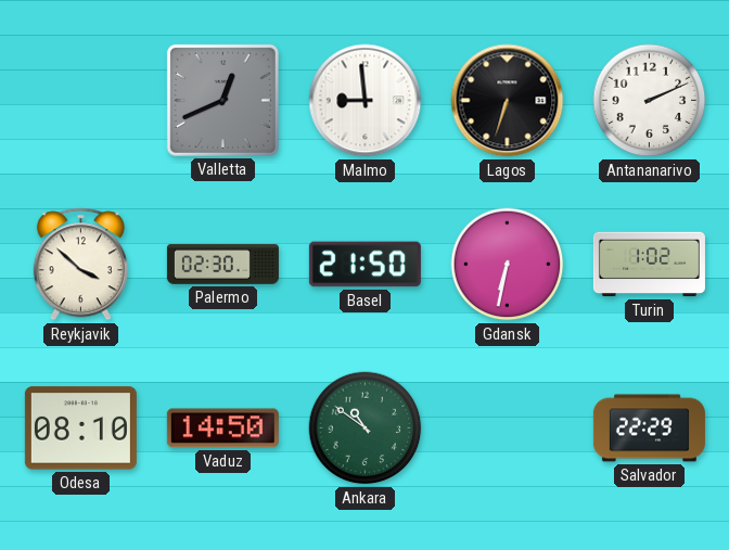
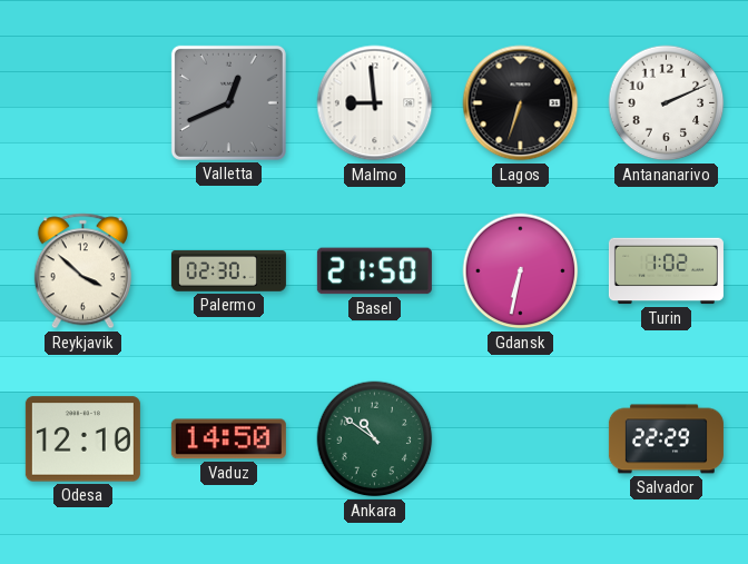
Odesa: 08:10 -> 12:10
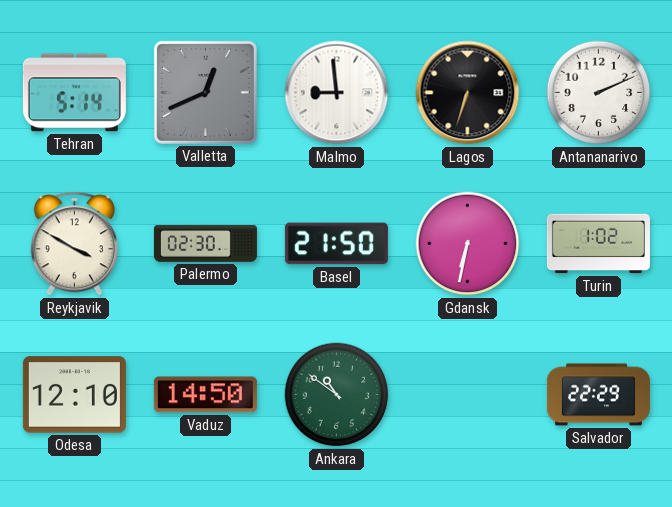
Tehran: none -> 5:14
Reykjavik: 3:52 -> 3:50
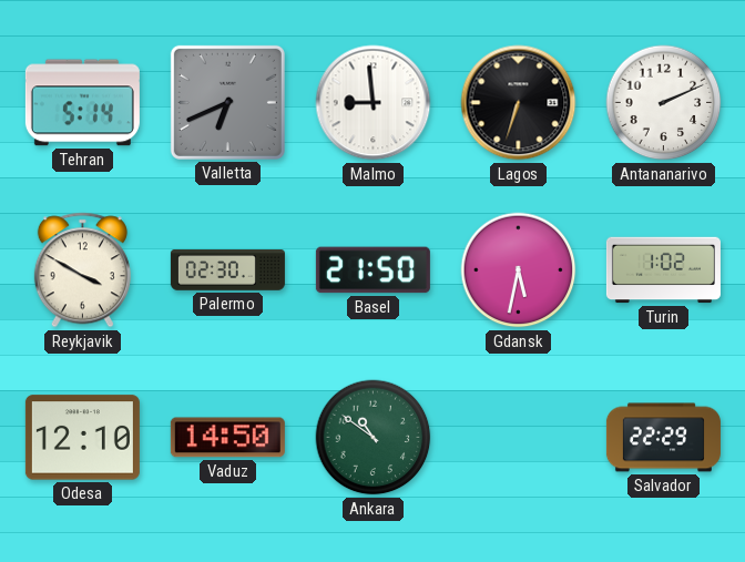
Valletta: 12:41 -> 6:41
Gdansk: 6:32 -> 5:32
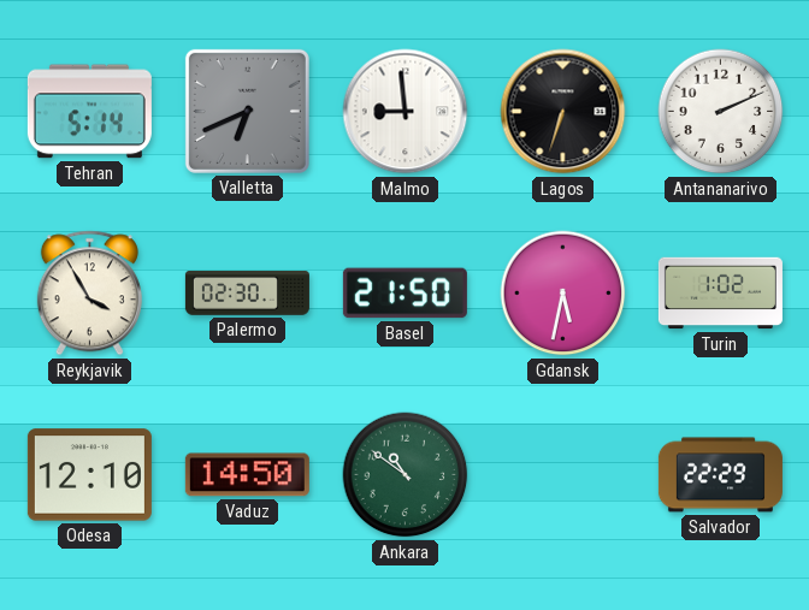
Reykjavik: 3:50 -> 3:55
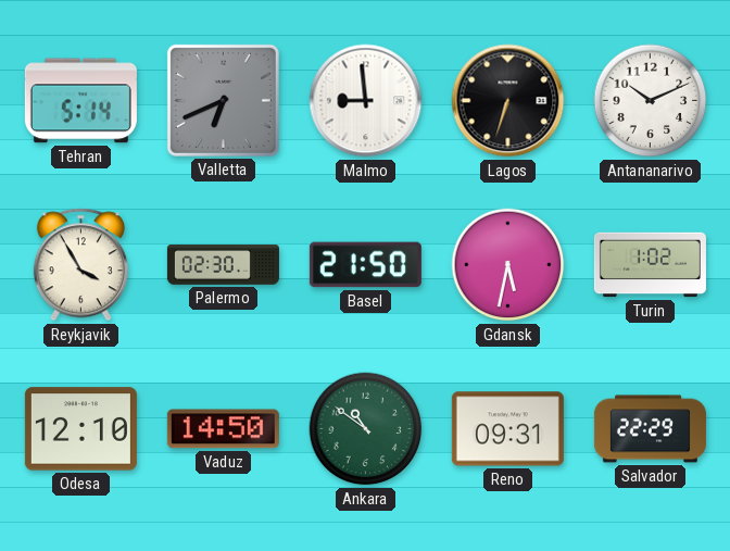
Antananarivo: 2:11 -> 10:11
Reno: none -> 09:31
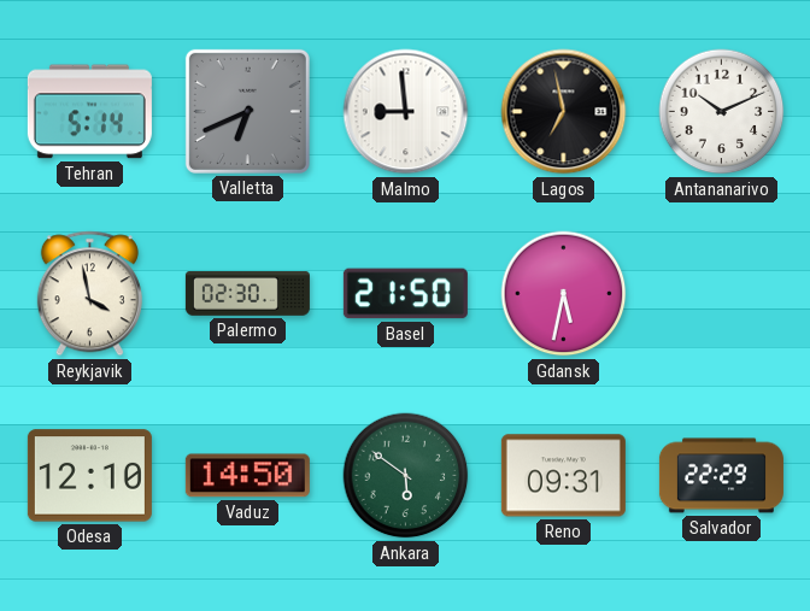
Lagos: 6:33 -> 6:58
Reykjavik: 3:55 -> 3:58
Turin: 1:02 -> none
Ankara: 10:51 -> 5:51
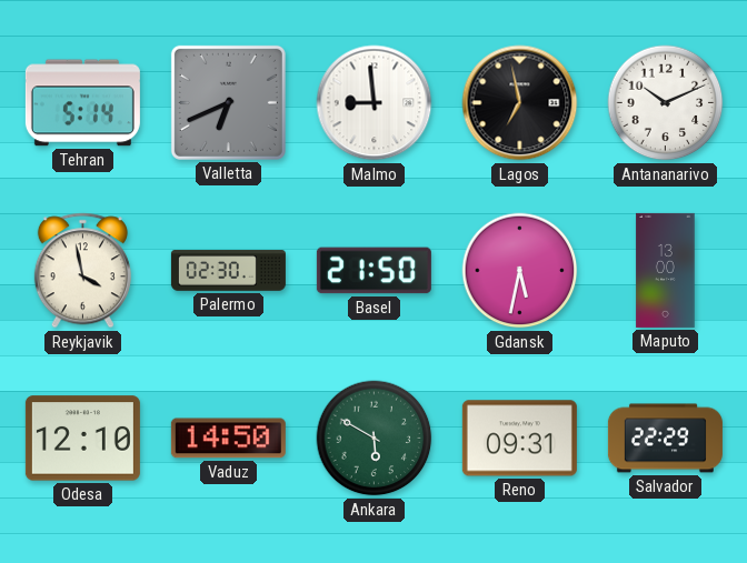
Maputo: none -> 13:00
Ankara: 5:51 -> 5:50
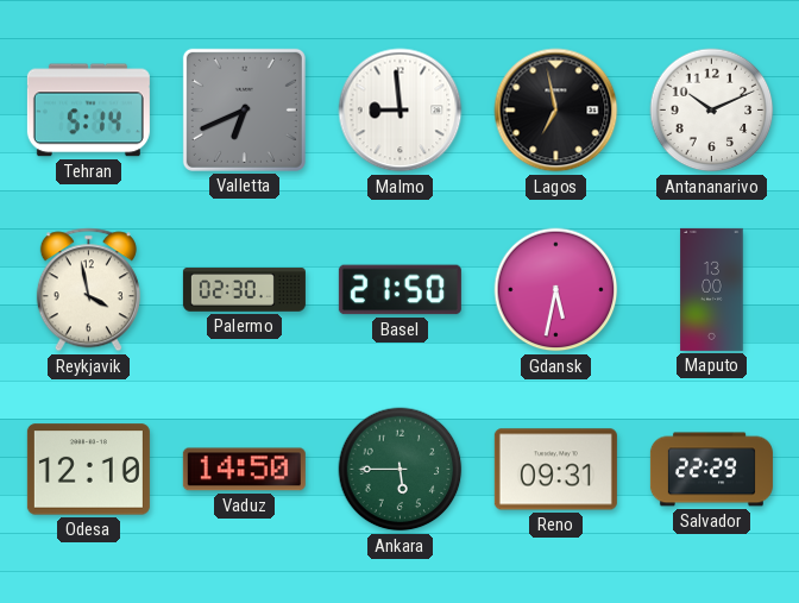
Ankara: 5:50 -> 5:45
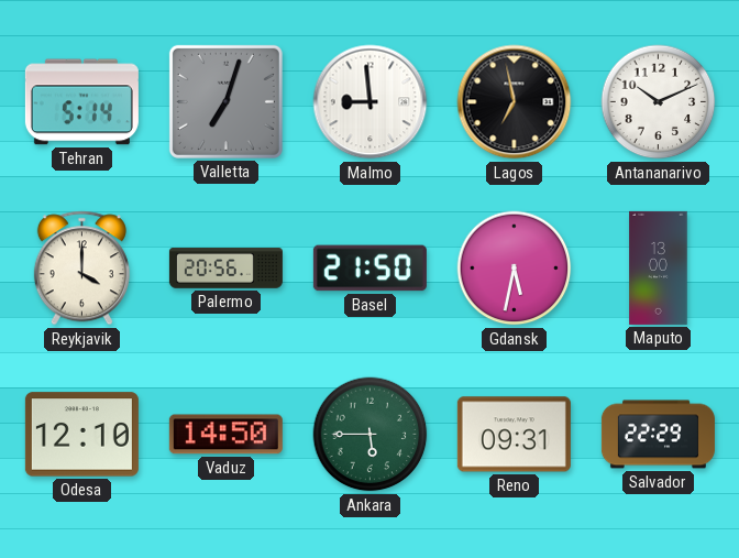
Valletta: 6:41 -> 7:03
Reykjavik: 3:58 -> 4:00
Palermo: 02:30 -> 20:56
